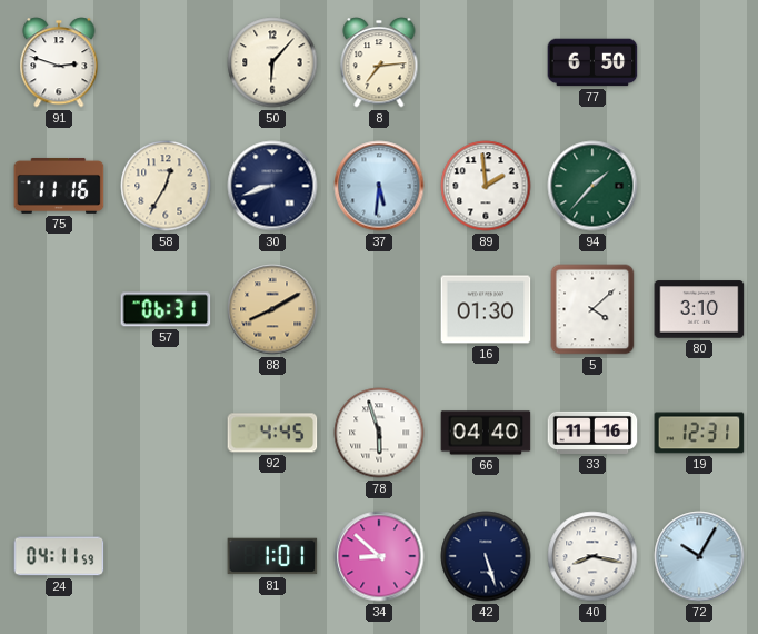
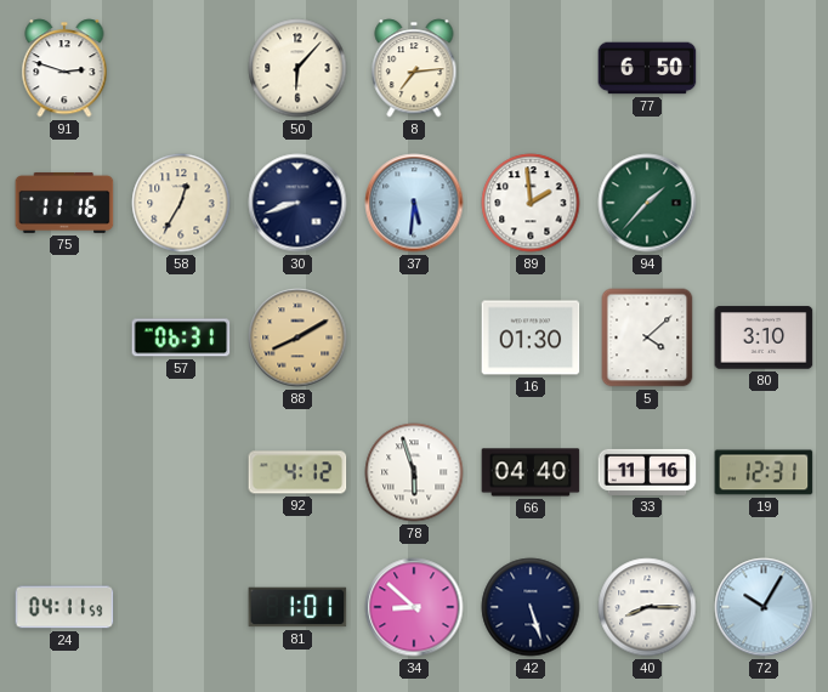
92: 4:45 -> 4:12
40: 8:17 -> 8:15
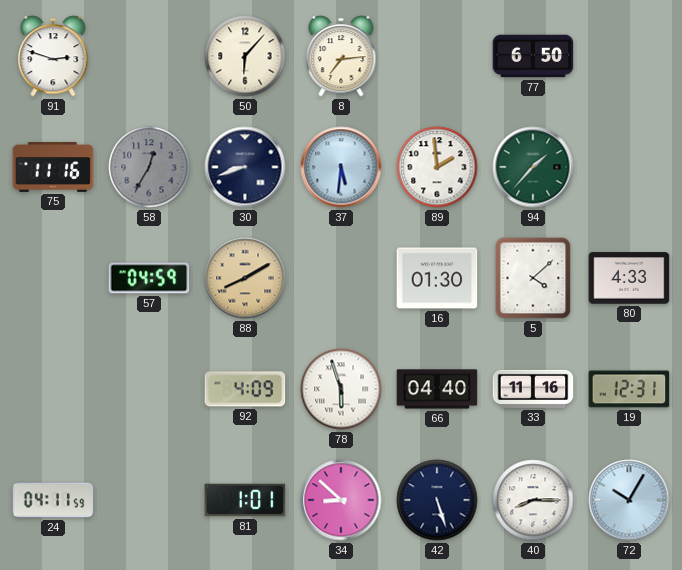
58 dial: cream -> grey
57: 06:31 -> 04:59
80: 3:10 -> 4:33
92: 4:12 -> 4:09
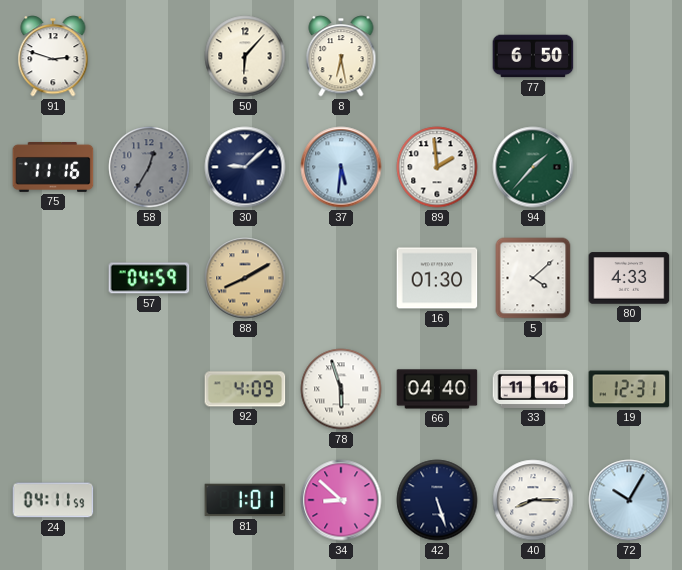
8: 7:14 -> 6:28
30: 8:42 -> 9:08
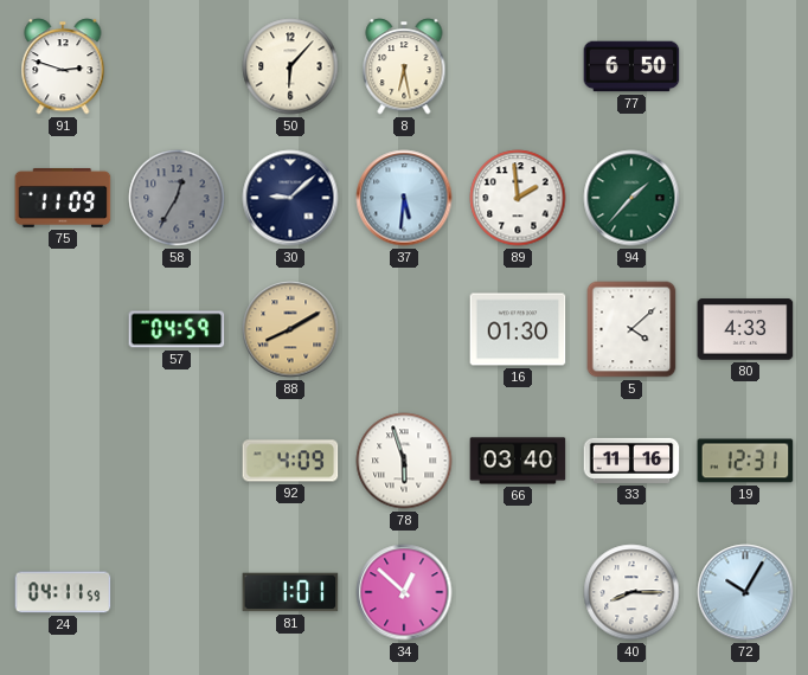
75: 11:16 -> 11:09
66: 04:40 -> 03:40
34: 8:52 -> 12:52
42: 5:27 -> none
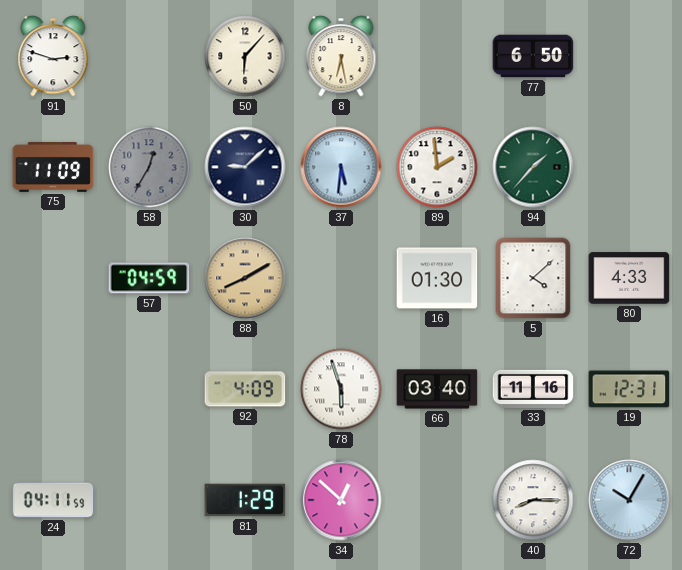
81: 1:01 -> 1:29
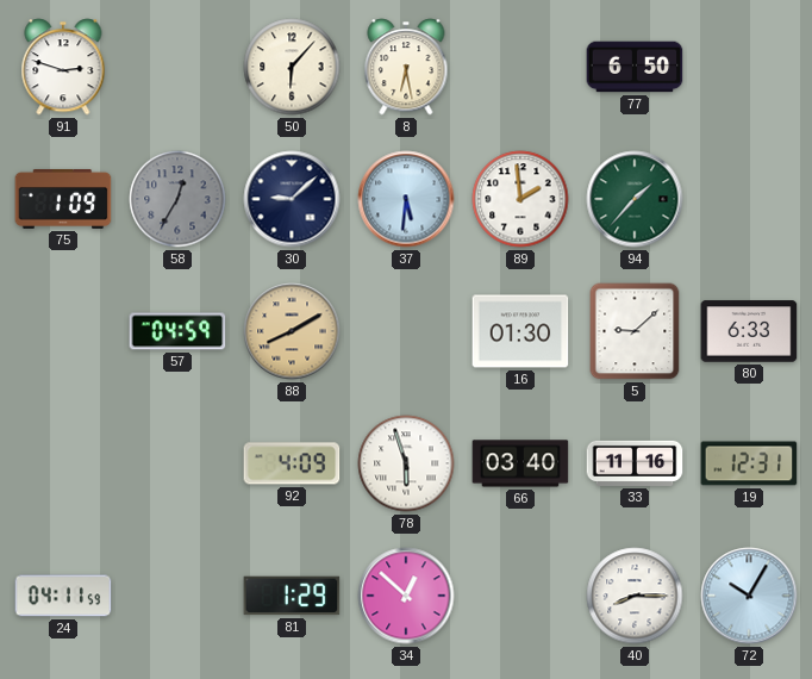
75: 11:09 -> 1:09
5: 4:08 -> 9:08
80: 4:33 -> 6:33
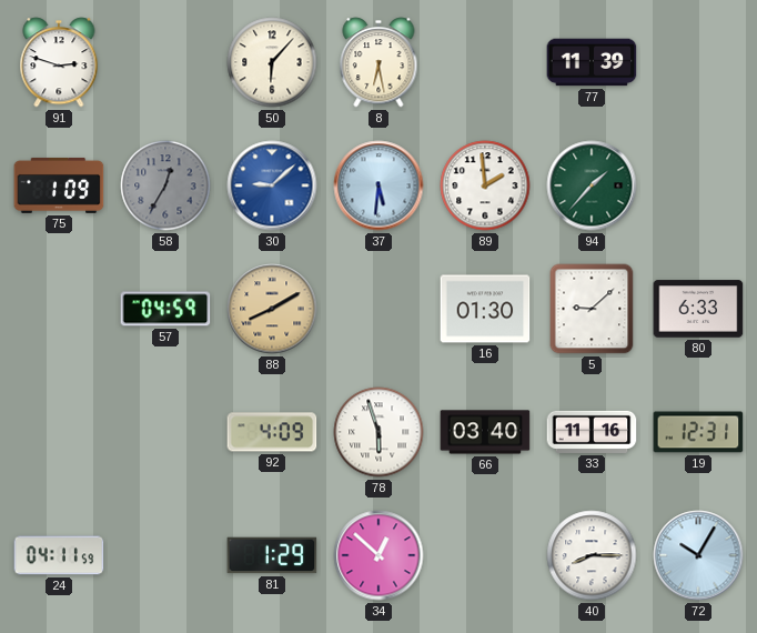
77: 6:50 -> 11:39
30 dial: navy -> blue
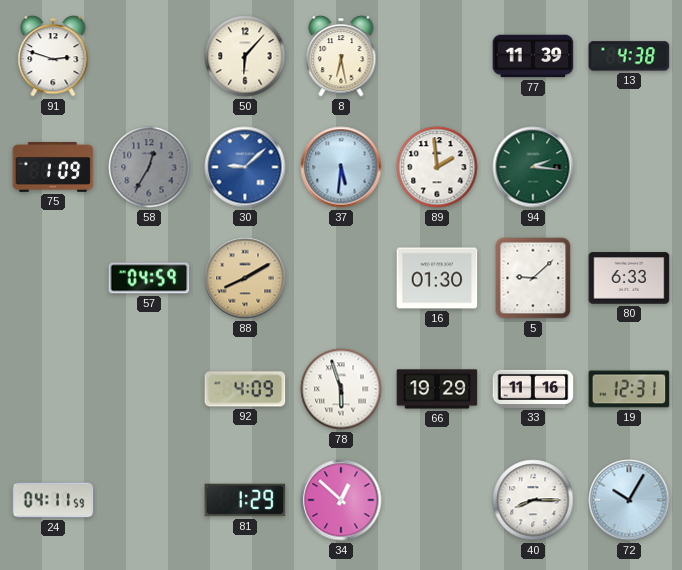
13: none -> 4:38
94: 1:37 -> 2:16
66: 03:40 -> 19:29
